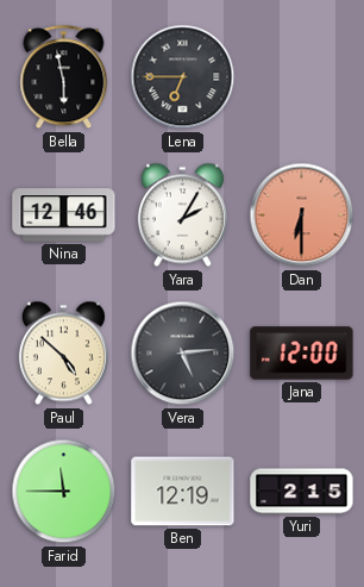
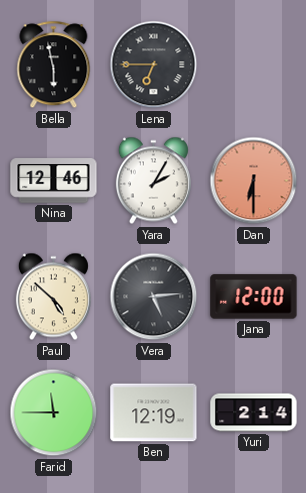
Yuri: 2:15 -> 2:14
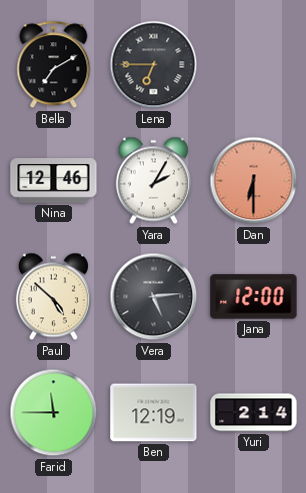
Bella: 5:58 -> 7:10
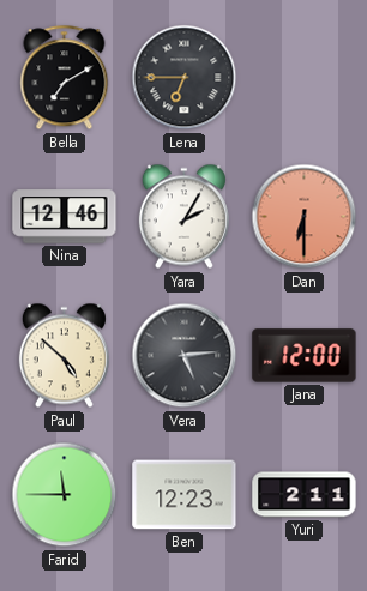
Ben: 12:19 -> 12:23
Yuri: 2:14 -> 2:11
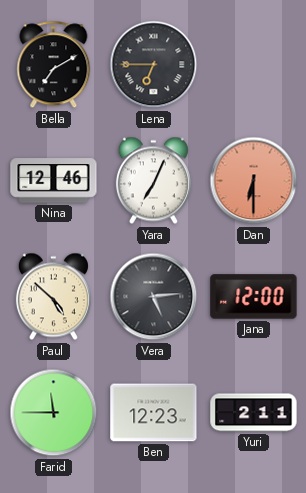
Yara: 2:05 -> 7:04
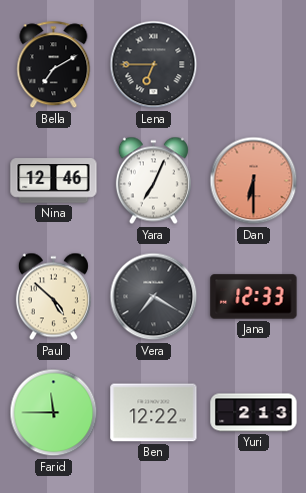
Vera: 5:14 -> 7:20
Jana: 12:00 -> 12:33
Ben: 12:23 -> 12:22
Yuri: 2:11 -> 2:13
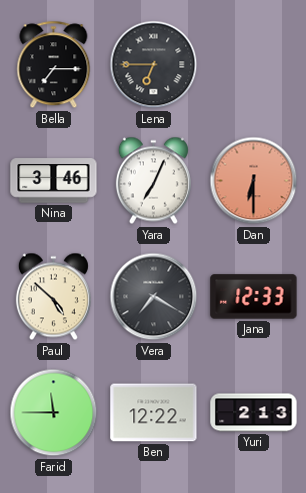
Bella: 7:10 -> 7:15
Nina: 12:46 -> 3:46
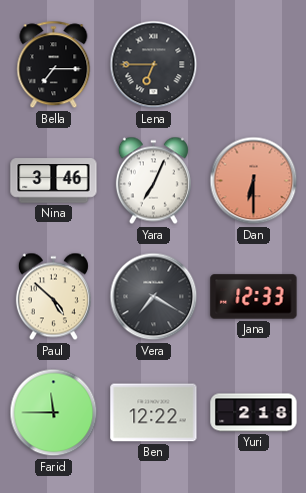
Yuri: 2:13 -> 2:18
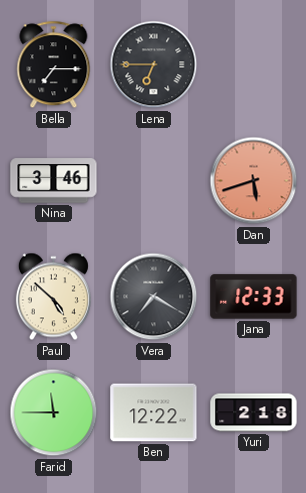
Yara: 7:04 -> none
Dan: 6:30 -> 5:42
